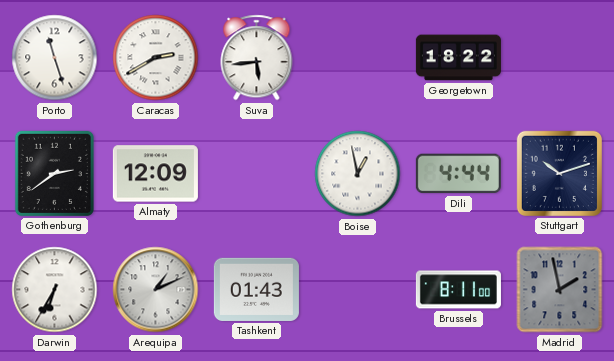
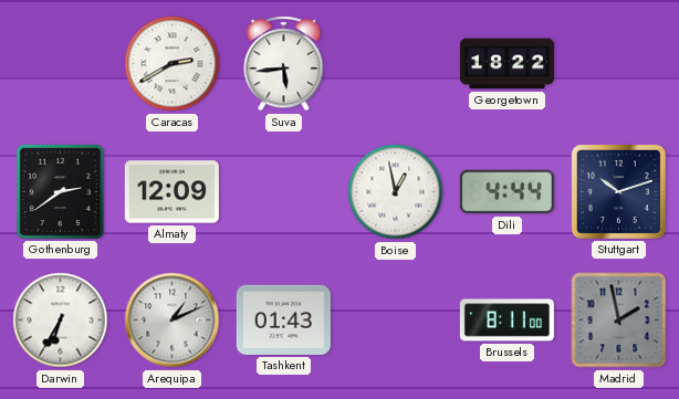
Porto: 11:27 -> none
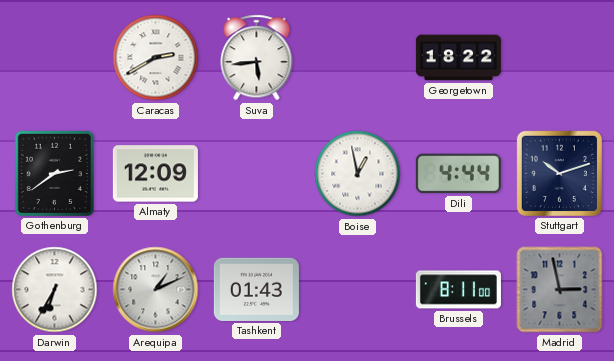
Madrid: 1:58 -> 2:58
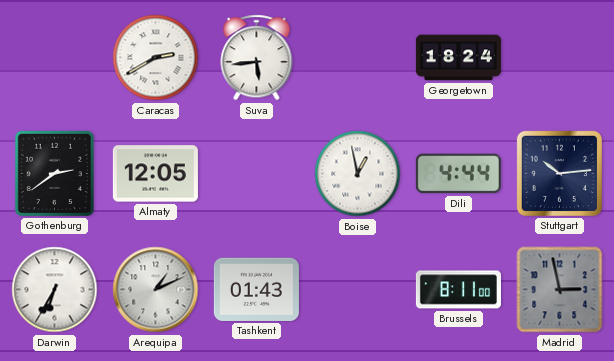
Georgetown: 18:22 -> 18:24
Almaty: 12:09 -> 12:05
Stuttgart: 10:12 -> 10:14
